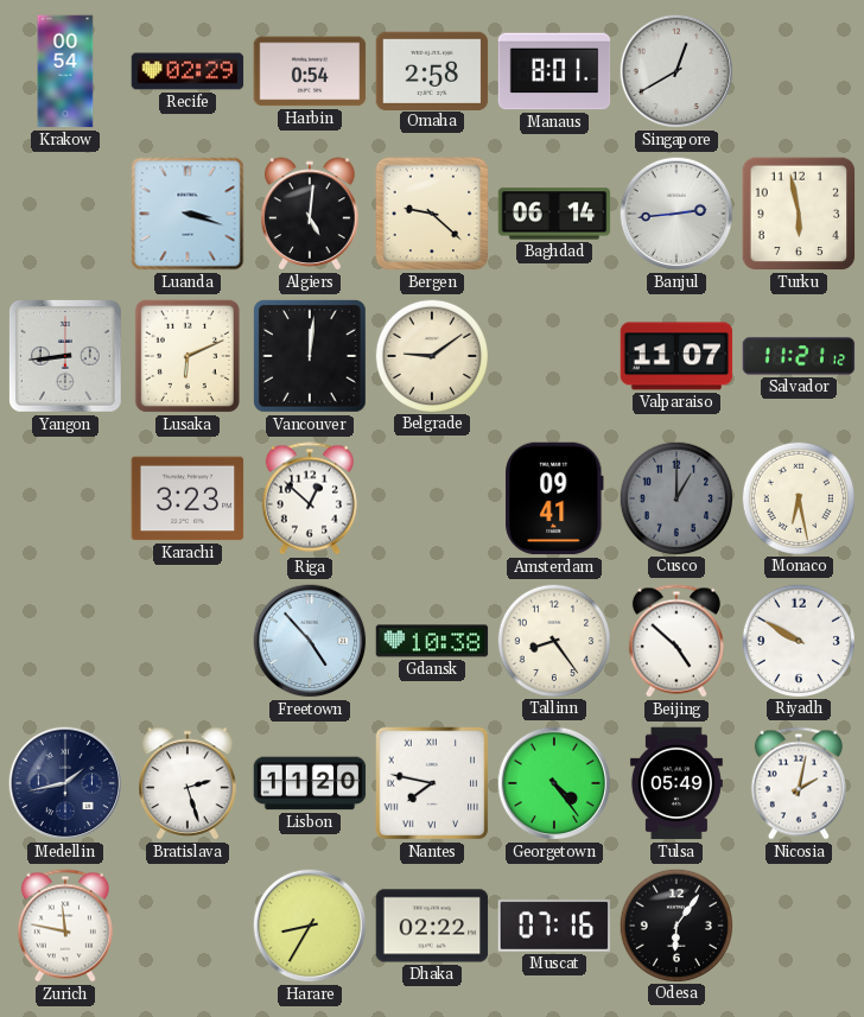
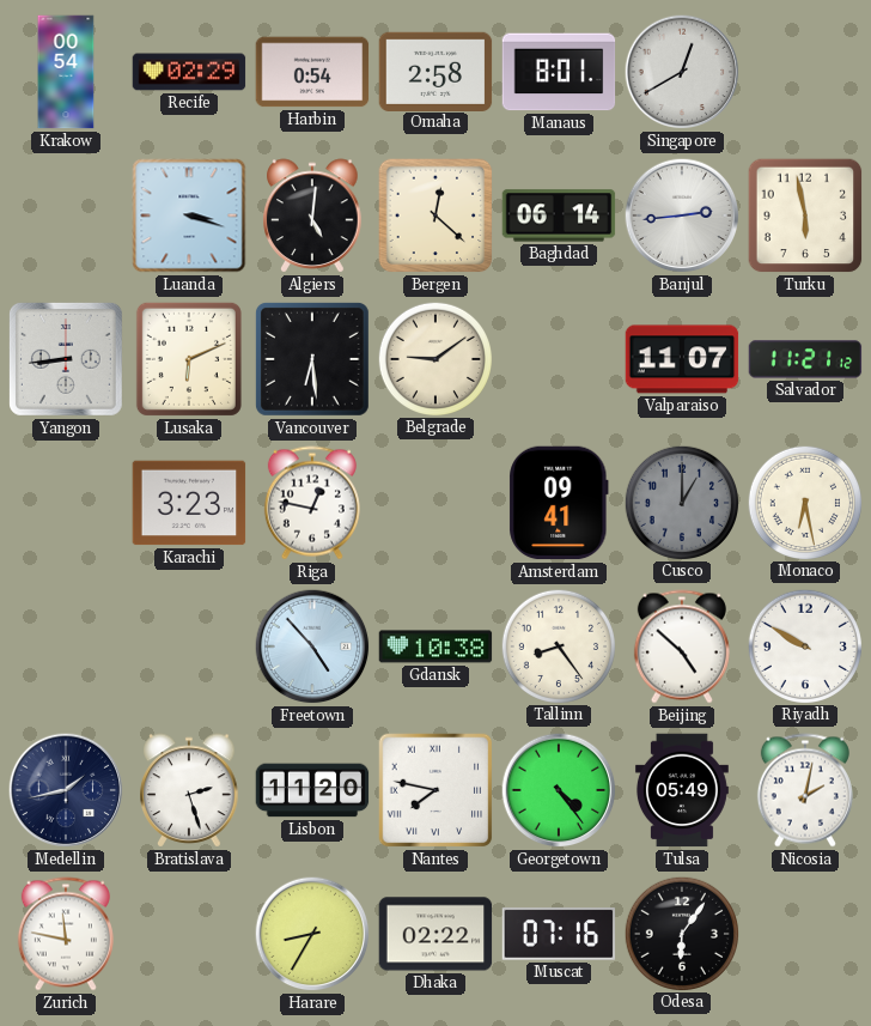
Bergen: 9:22 -> 12:22
Vancouver: 12:01 -> 6:29
Riga: 12:52 -> 12:47
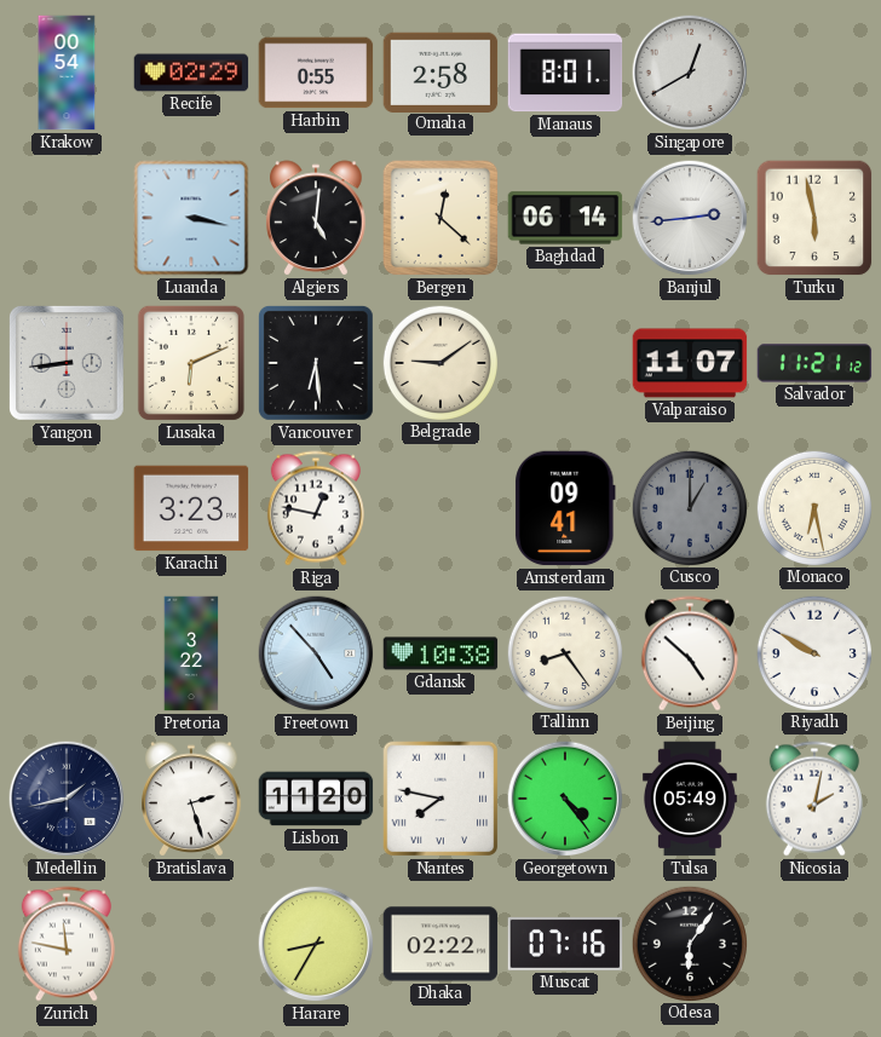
Harbin: 0:54 -> 0:55
Luanda: 3:18 -> 3:17
Pretoria: none -> 3:22
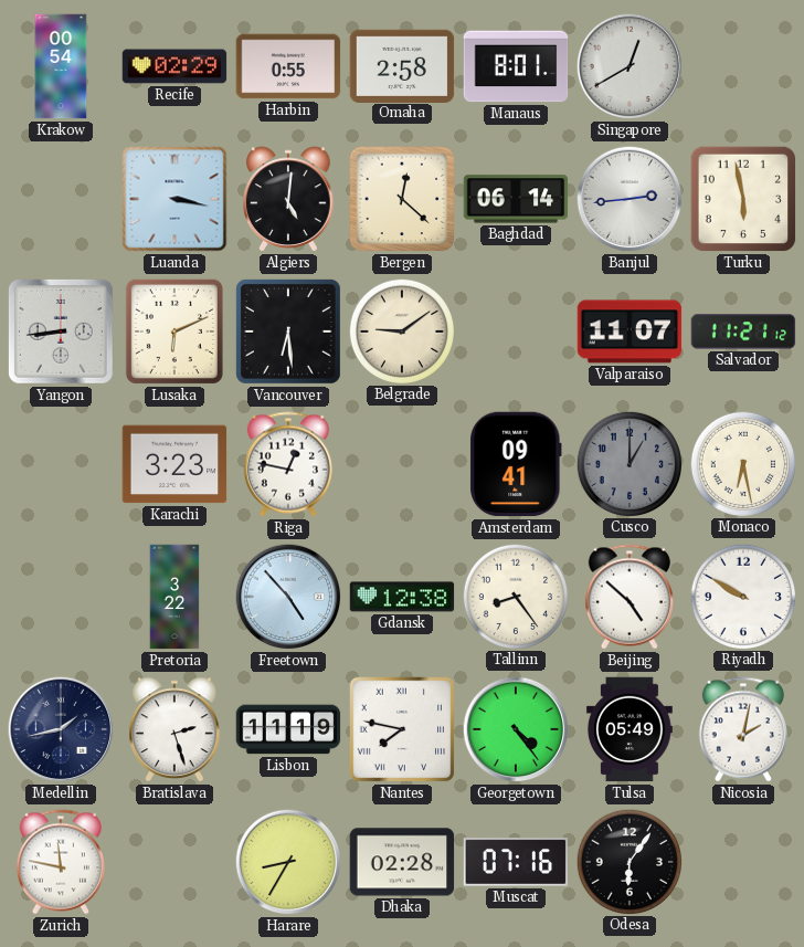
Gdansk: 10:38 -> 12:38
Lisbon: 11:20 -> 11:19
Dhaka: 02:22 -> 02:28
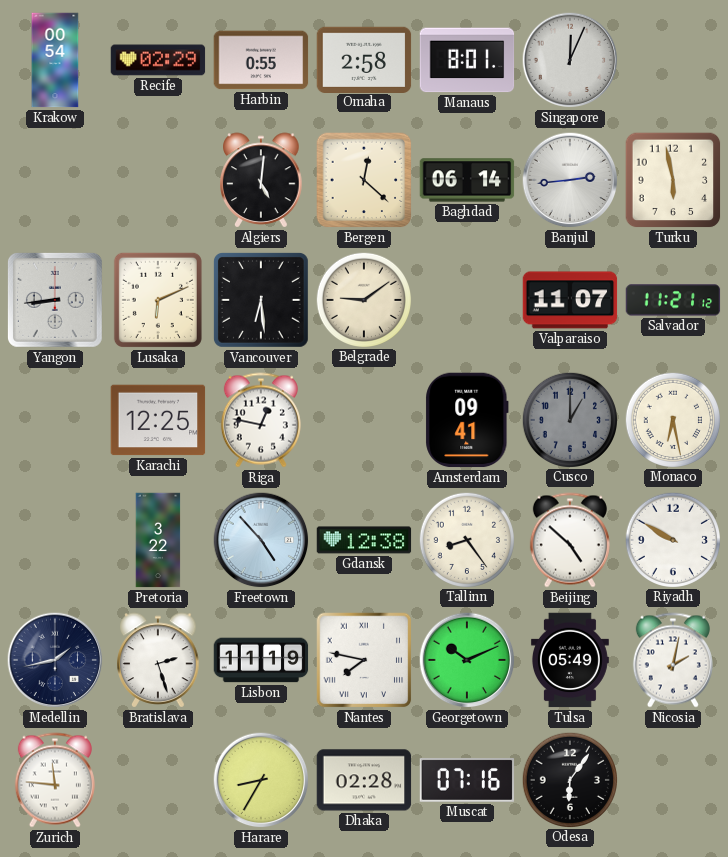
Singapore: 12:40 -> 12:04
Luanda: 3:17 -> none
Karachi: 3:23 -> 12:25
Georgetown: 4:24 -> 10:11
Zurich: 11:47 -> 11:46
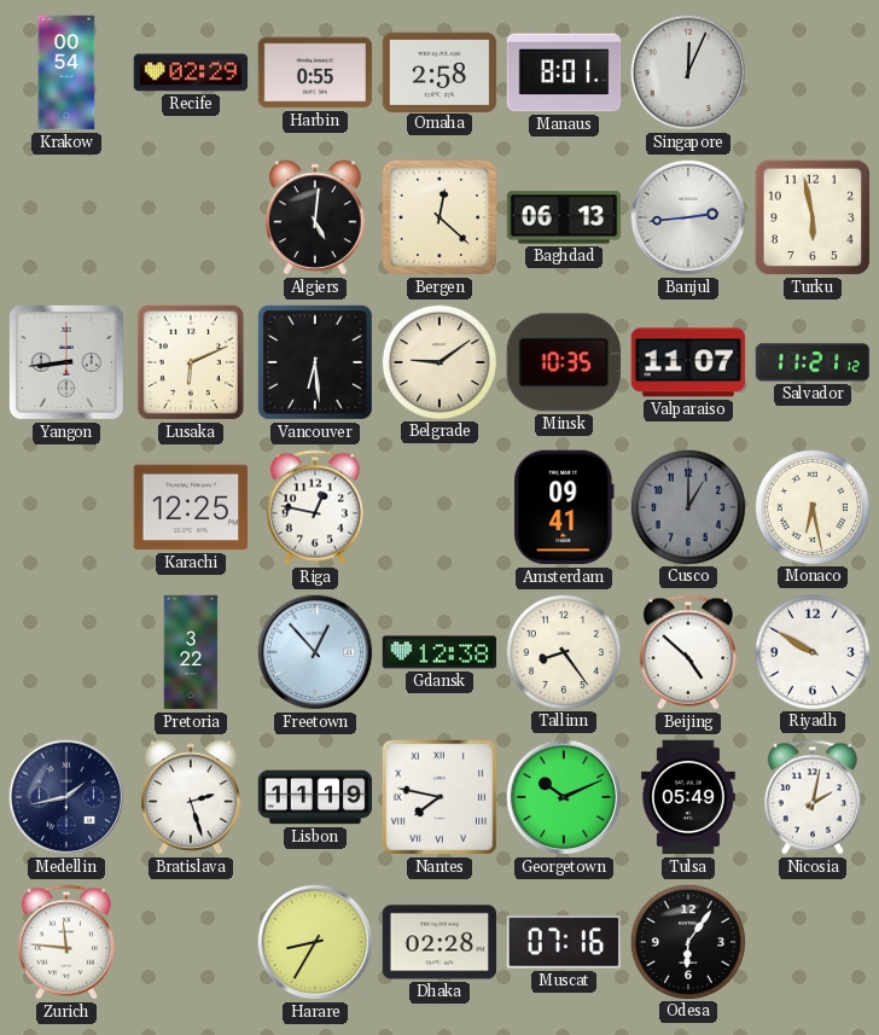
Baghdad: 06:14 -> 06:13
Minsk: none -> 10:35
Freetown: 4:53 -> 12:53
